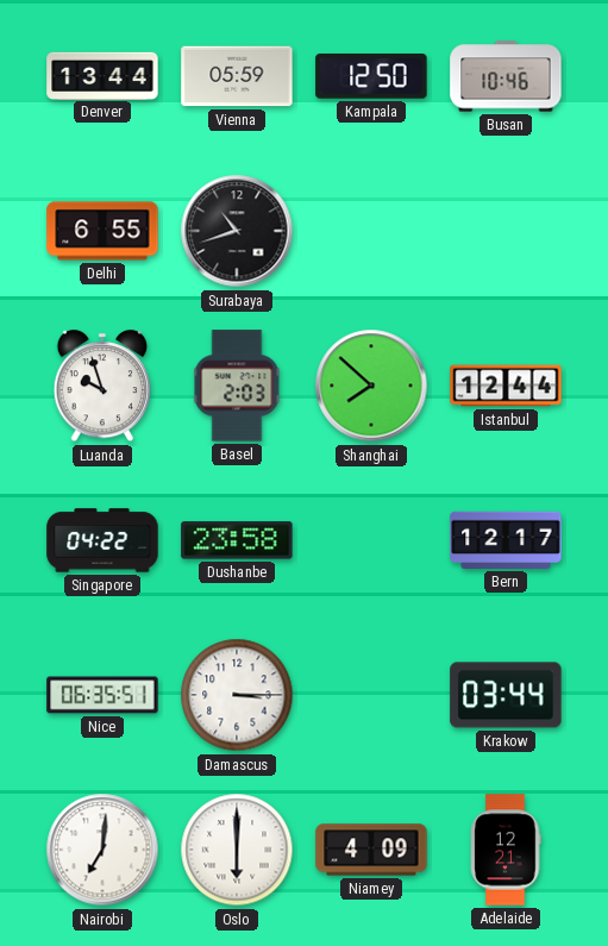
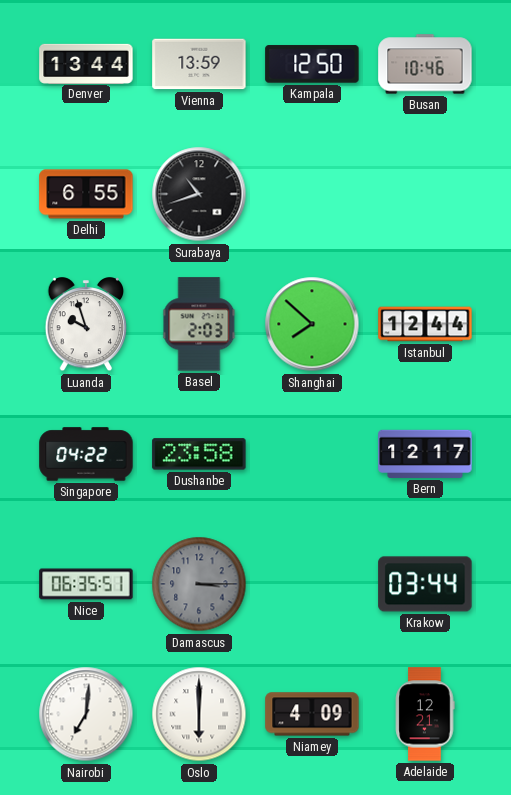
Vienna: 05:59 -> 13:59
Damascus dial: white -> grey
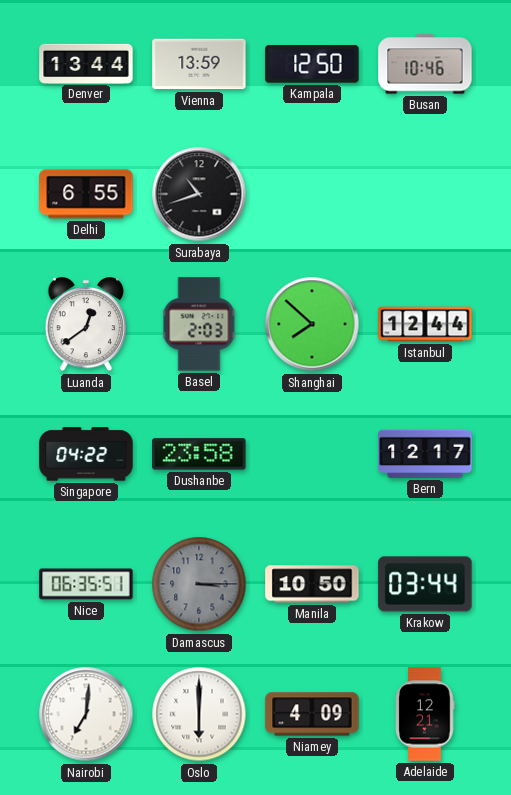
Luanda: 9:57 -> 12:39
Manila: none -> 10:50
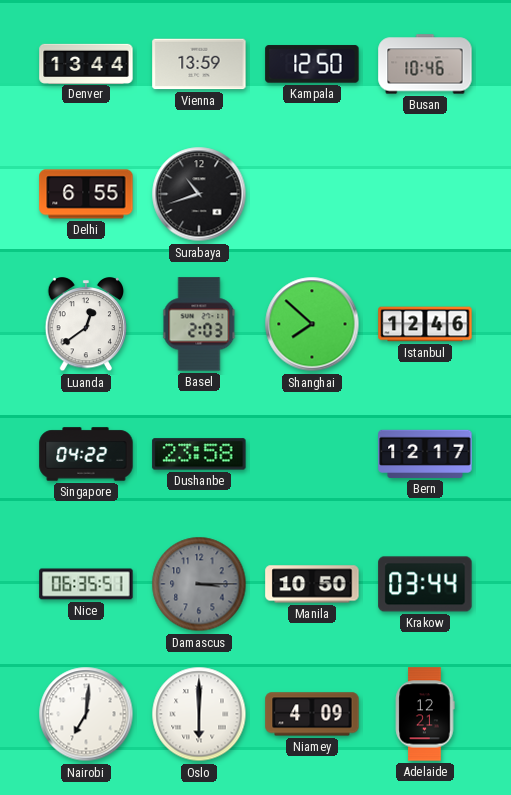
Istanbul: 12:44 -> 12:46
